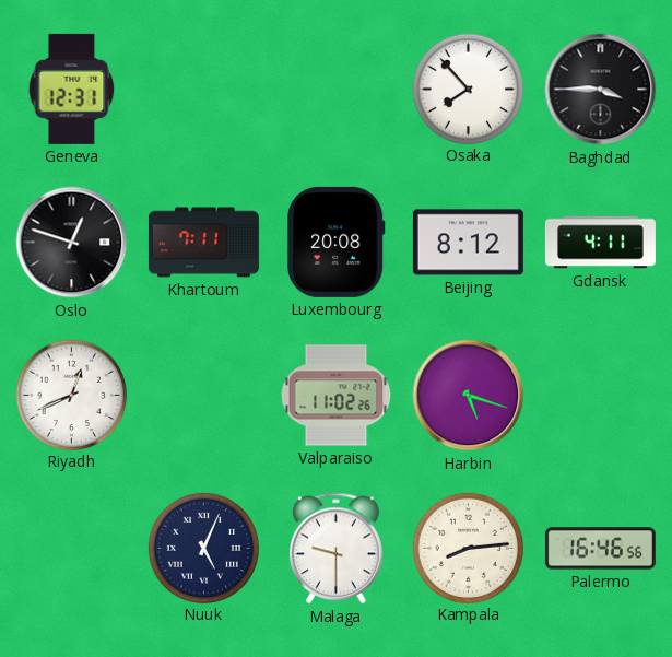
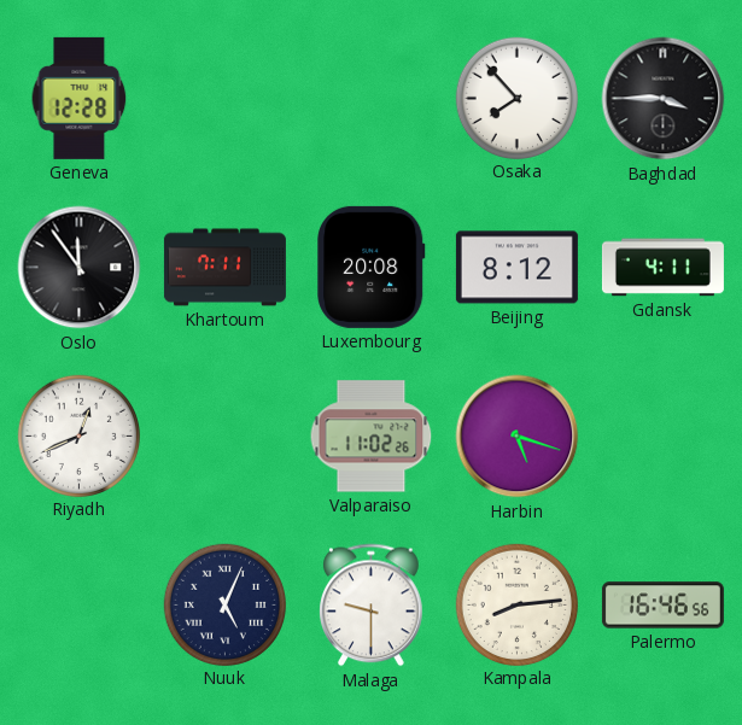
Geneva: 12:31 -> 12:28
Oslo: 12:48 -> 11:54
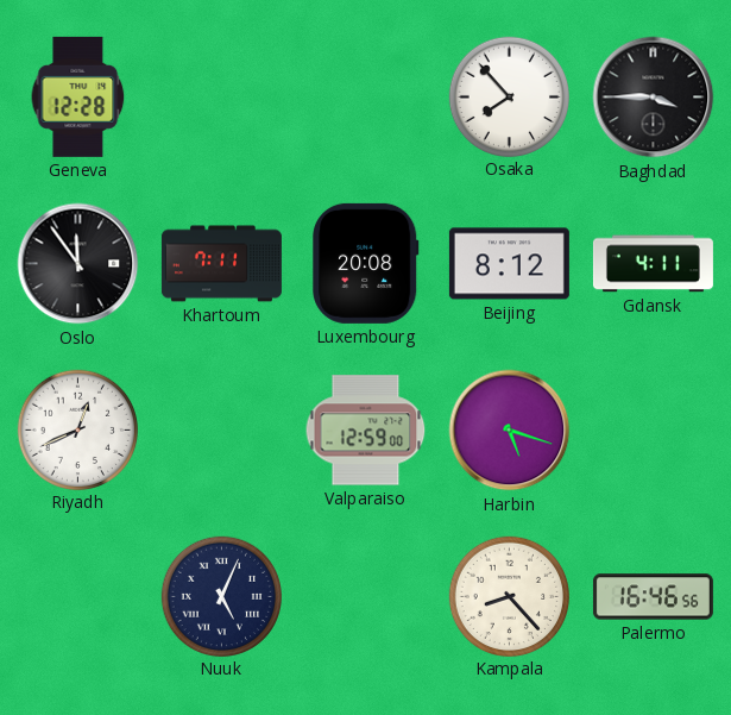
Valparaiso: 11:02 -> 12:59
Malaga: 9:30 -> none
Kampala: 8:14 -> 8:23
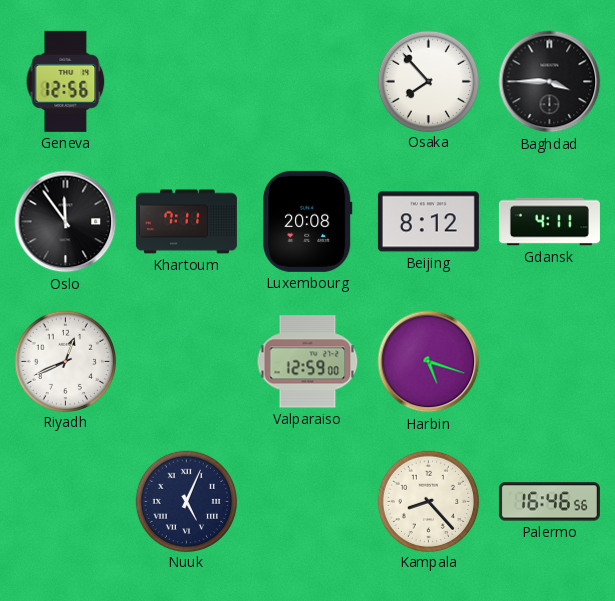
Geneva: 12:28 -> 12:56
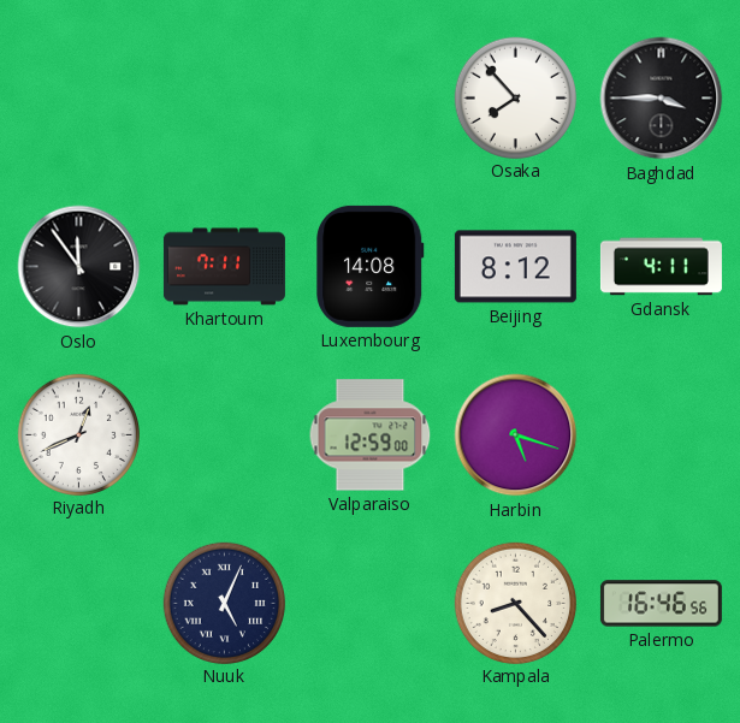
Geneva: 12:56 -> none
Luxembourg: 20:08 -> 14:08
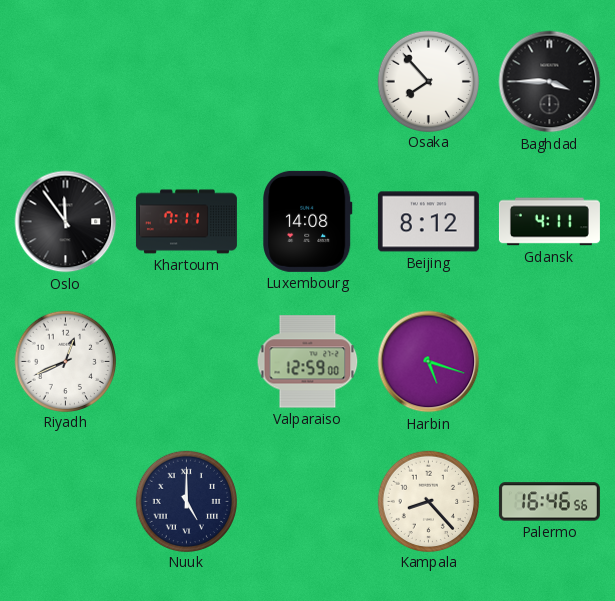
Nuuk: 5:04 -> 5:00
